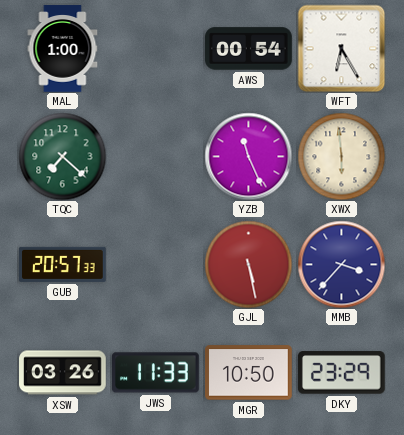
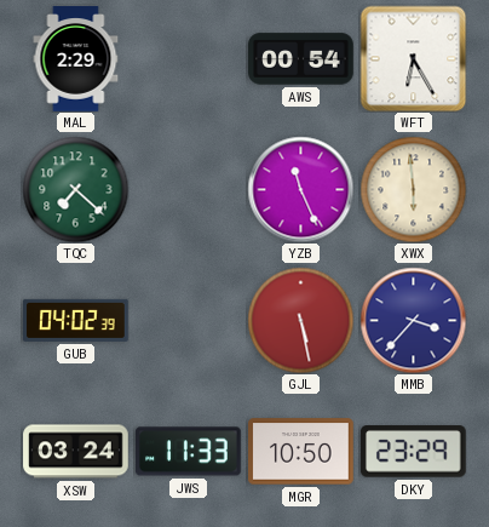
MAL: 1:00 -> 2:29
GUB: 20:57 -> 04:02
XSW: 03:26 -> 03:24
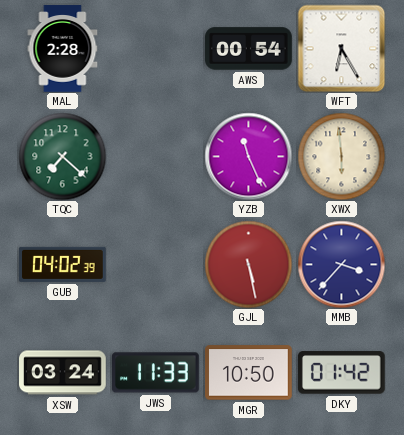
MAL: 2:29 -> 2:28
DKY: 23:29 -> 01:42
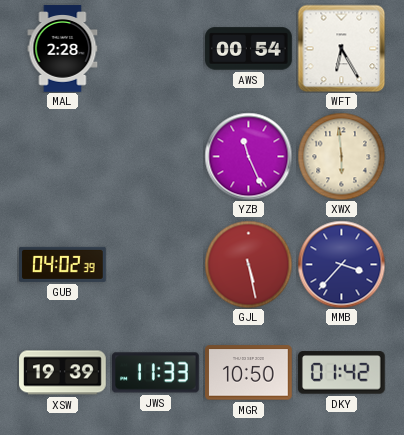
TQC: 7:22 -> none
XSW: 03:24 -> 19:39
